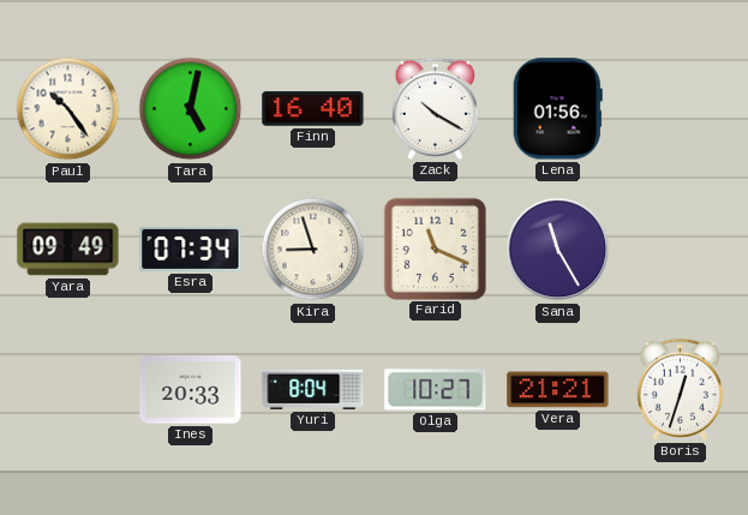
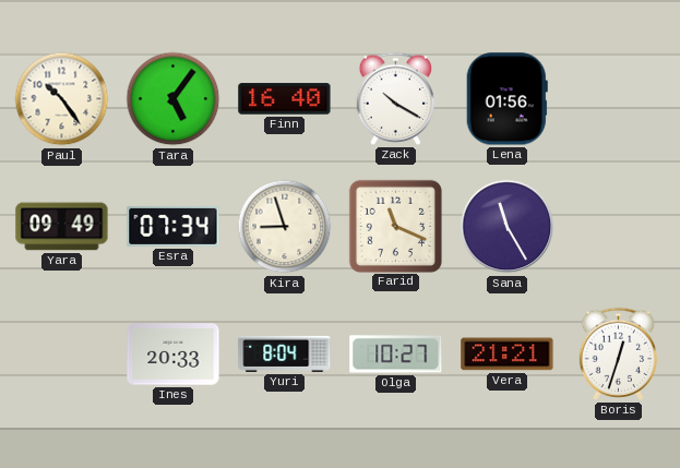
Tara: 5:02 -> 5:06
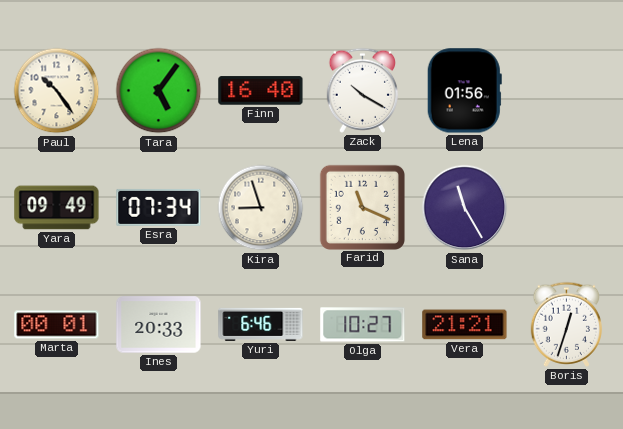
Marta: none -> 00:01
Yuri: 8:04 -> 6:46
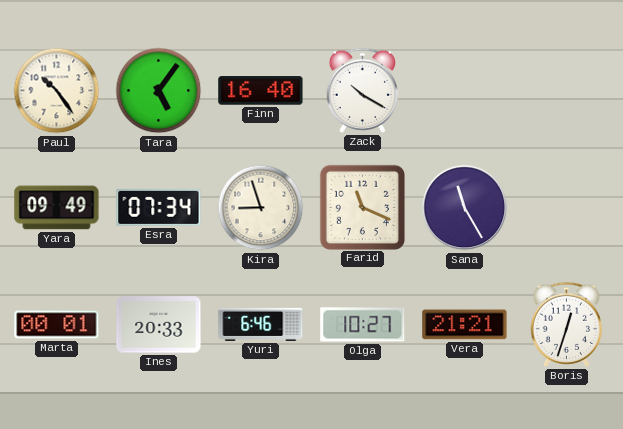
Lena: 01:56 -> none
